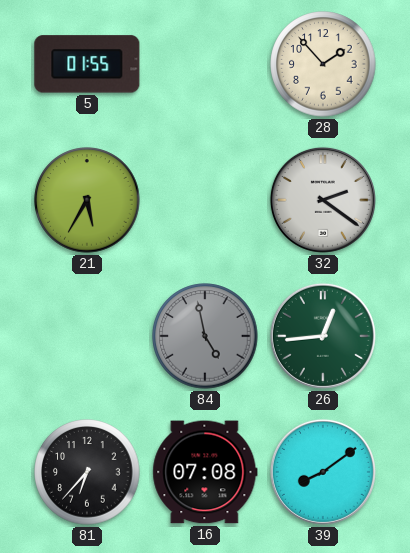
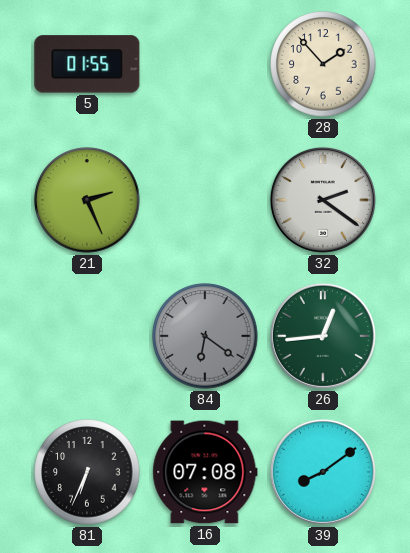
21: 5:35 -> 2:26
84: 4:58 -> 6:21
81: 6:37 -> 6:34
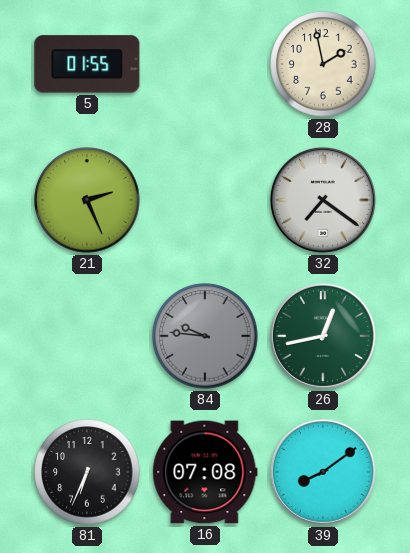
28: 1:53 -> 1:58
32: 2:21 -> 7:21
84: 6:21 -> 9:46
26: 12:44 -> 12:43
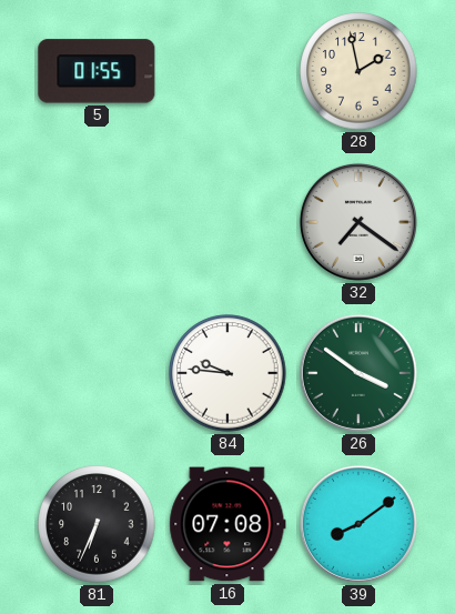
21: 2:26 -> none
84 dial: grey -> white
26: 12:43 -> 3:51
